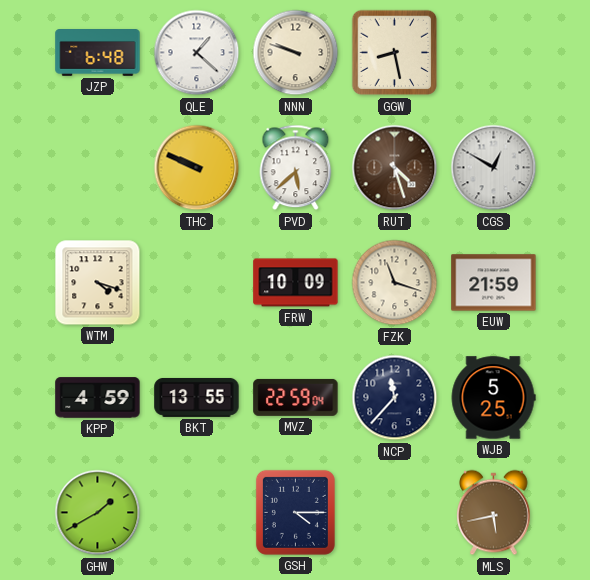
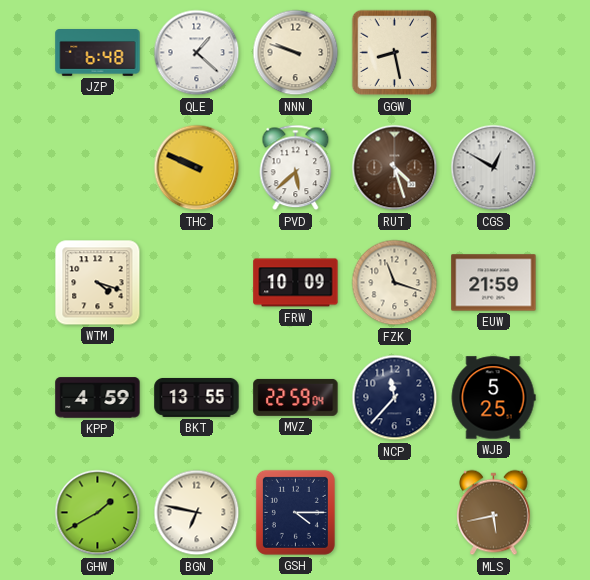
BGN: none -> 6:47
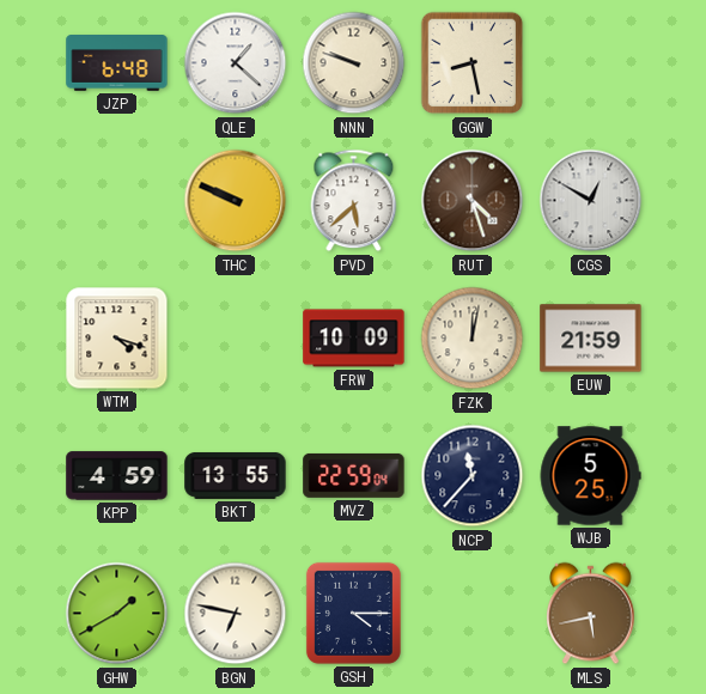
FZK: 11:18 -> 12:02
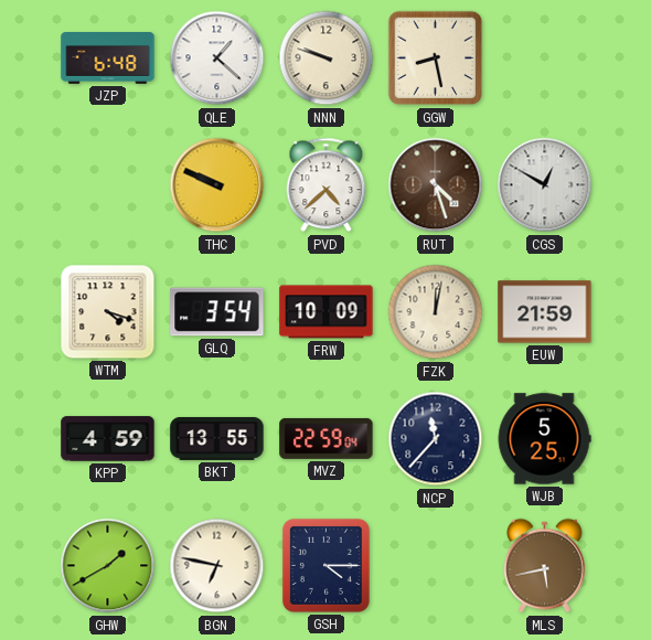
PVD: 5:38 -> 4:38
GLQ: none -> 3:54
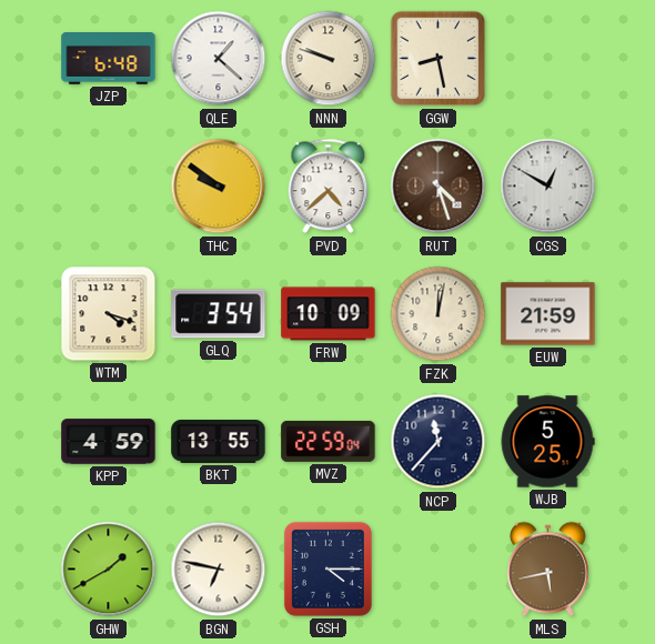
THC: 9:49 -> 9:51
